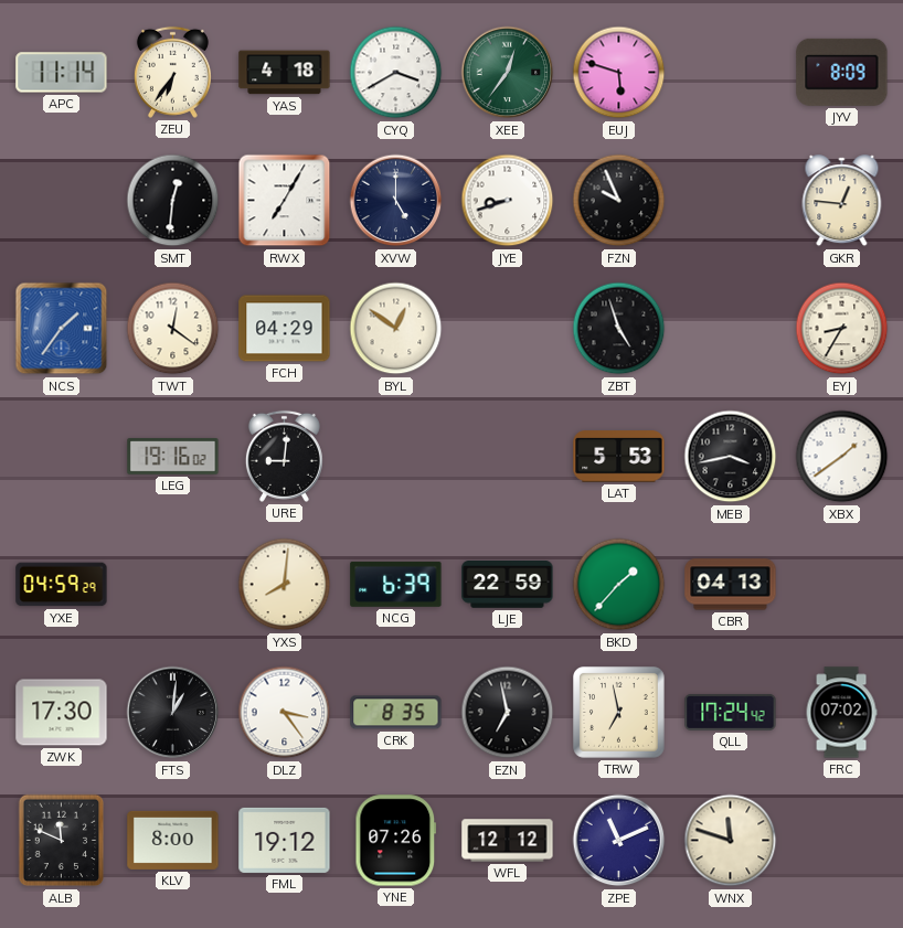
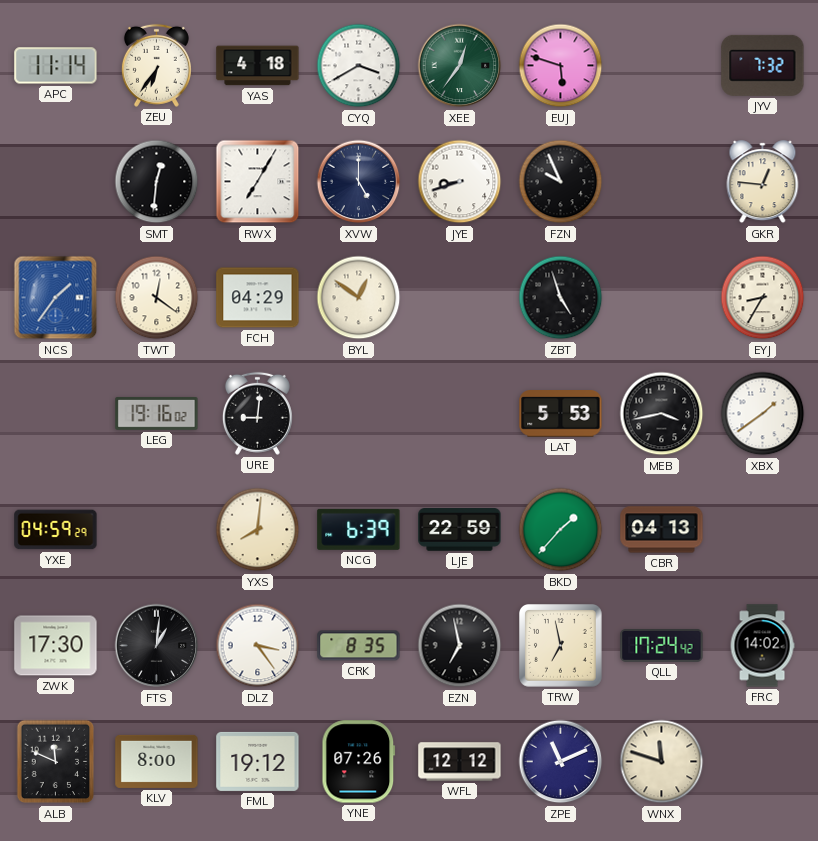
JYV: 8:09 -> 7:32
FRC: 07:02 -> 14:02
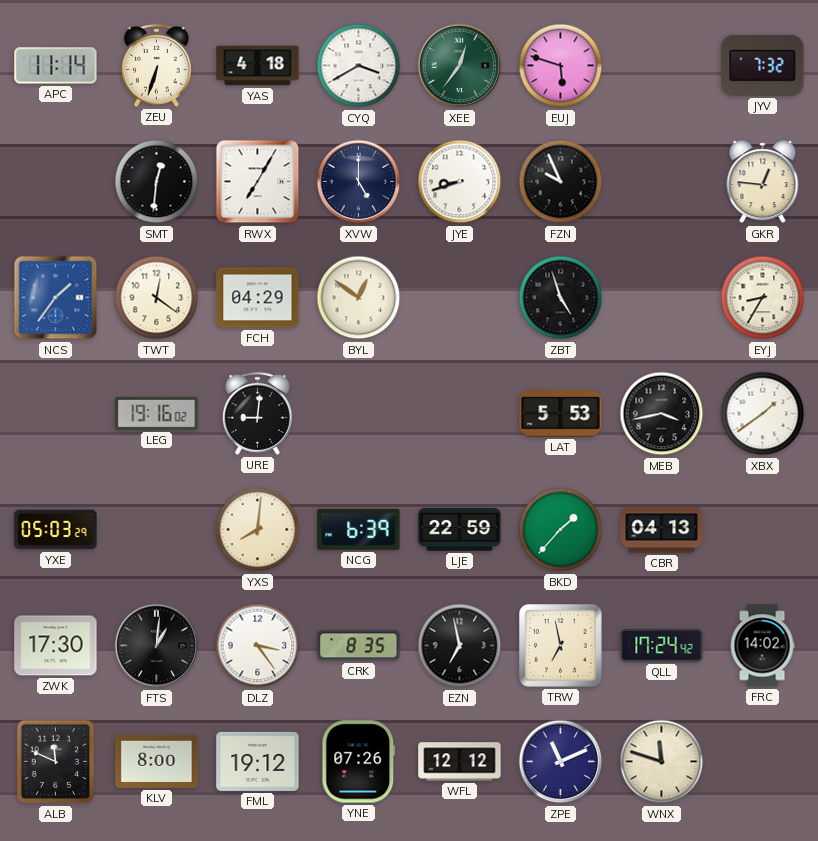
ZEU: 6:36 -> 6:33
YXE: 04:59 -> 05:03
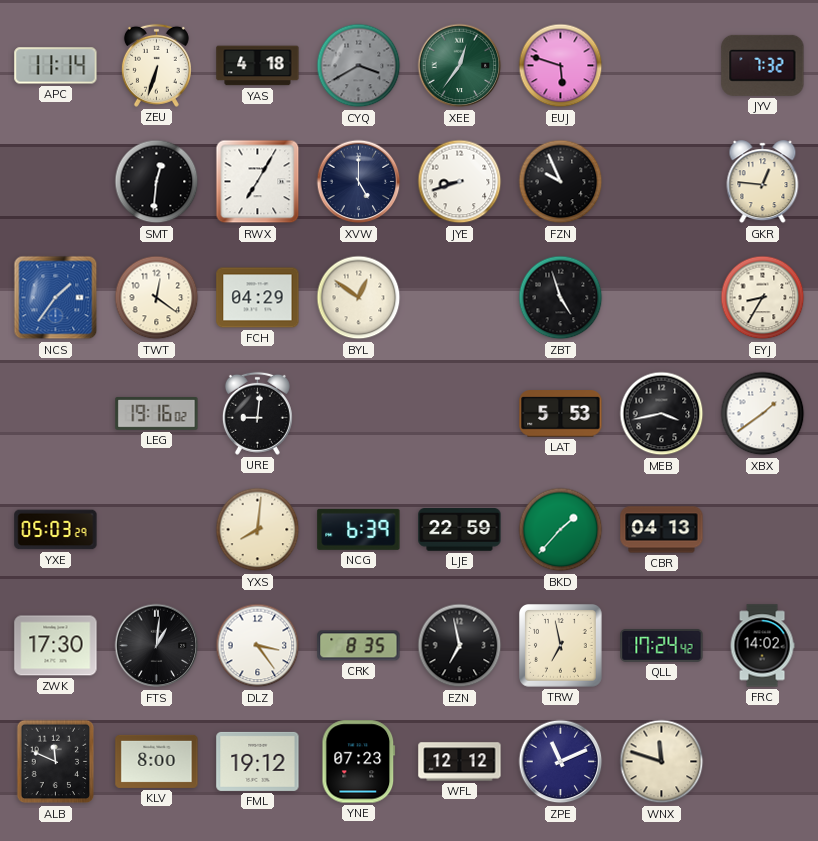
CYQ dial: white -> grey
YNE: 07:26 -> 07:23
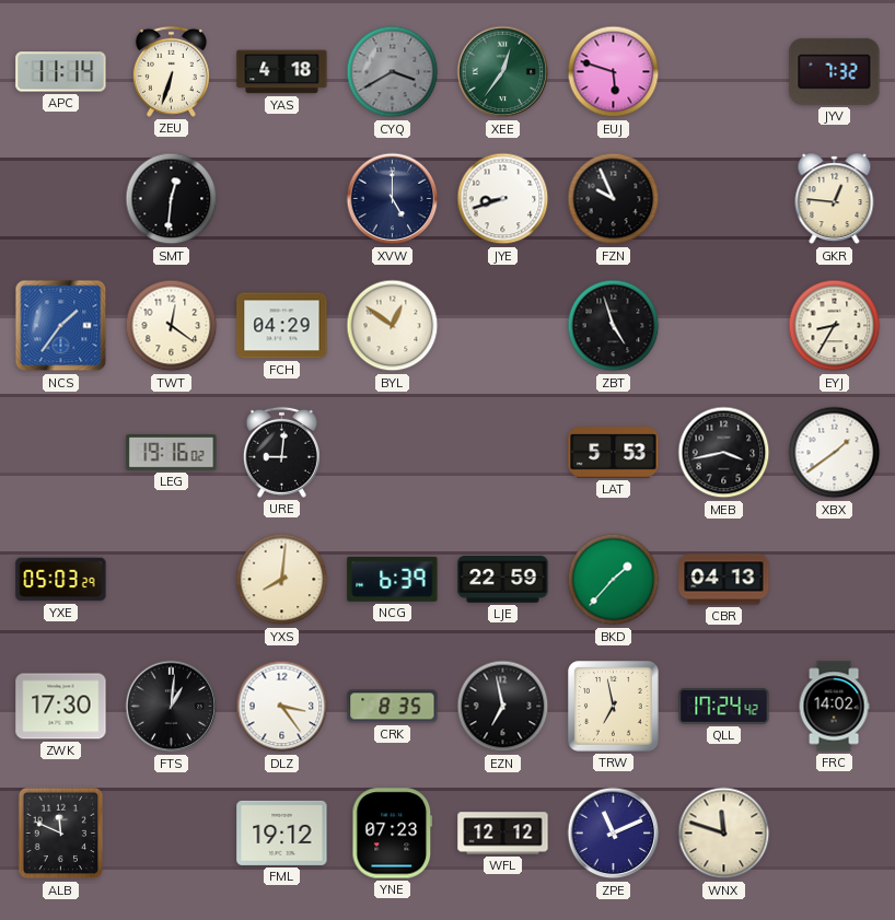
RWX: 7:05 -> none
KLV: 8:00 -> none
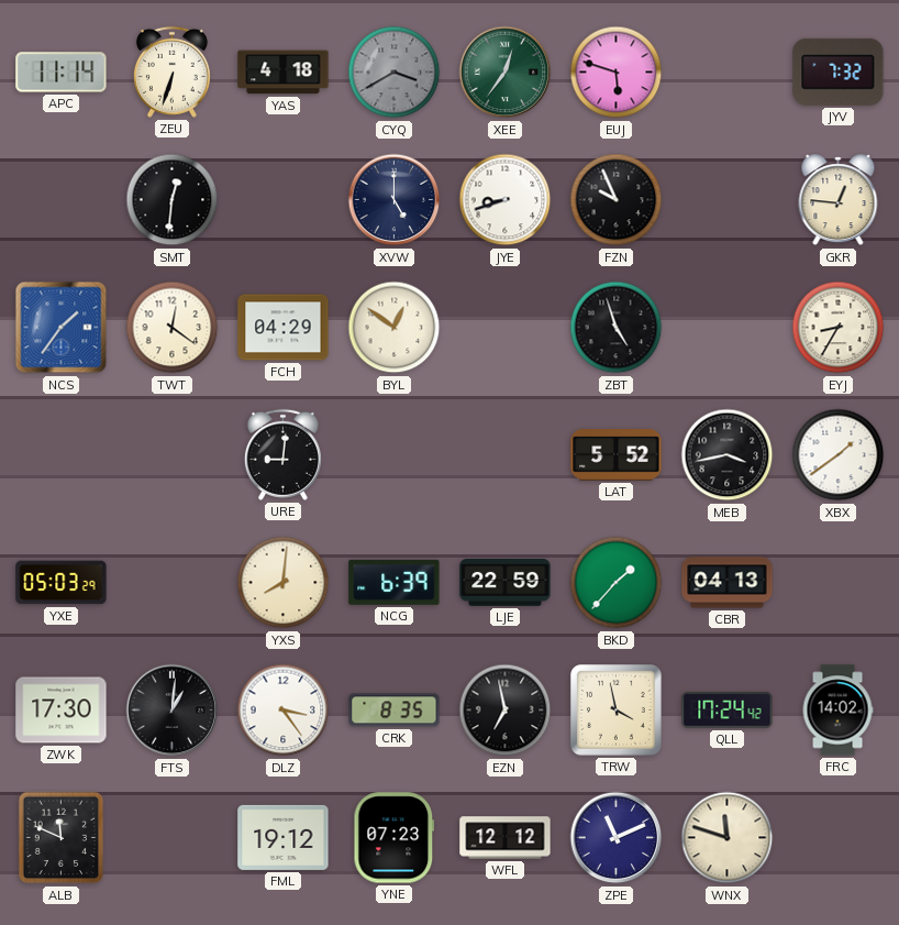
LEG: 19:16 -> none
LAT: 5:53 -> 5:52
TRW: 6:58 -> 3:58
